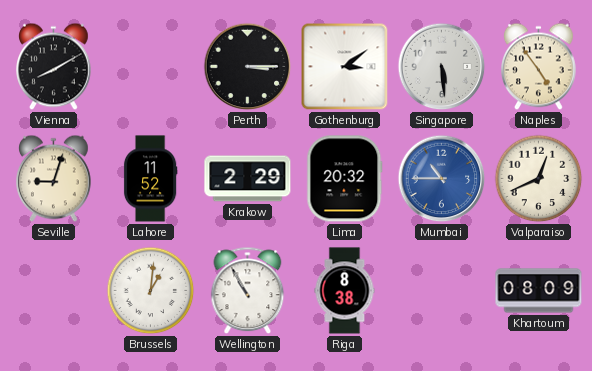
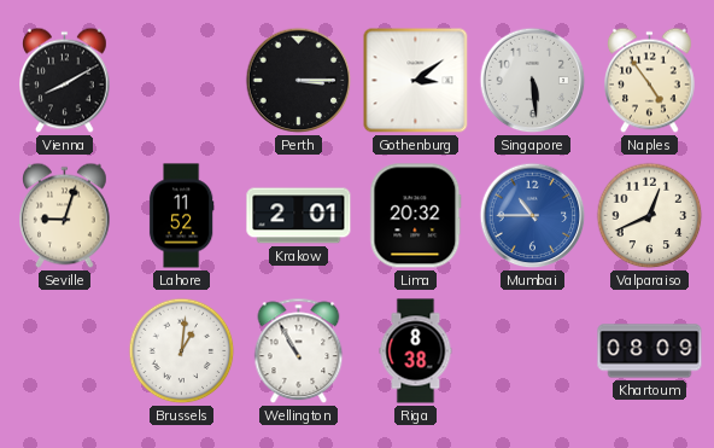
Krakow: 2:29 -> 2:01
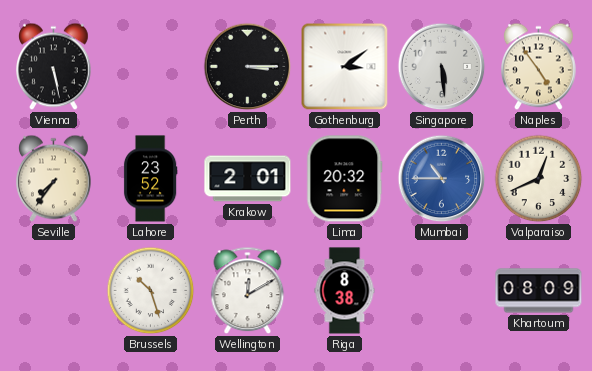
Vienna: 8:10 -> 5:28
Seville: 9:03 -> 7:36
Lahore: 11:52 -> 23:52
Brussels: 1:01 -> 10:27
Wellington: 10:55 -> 12:10
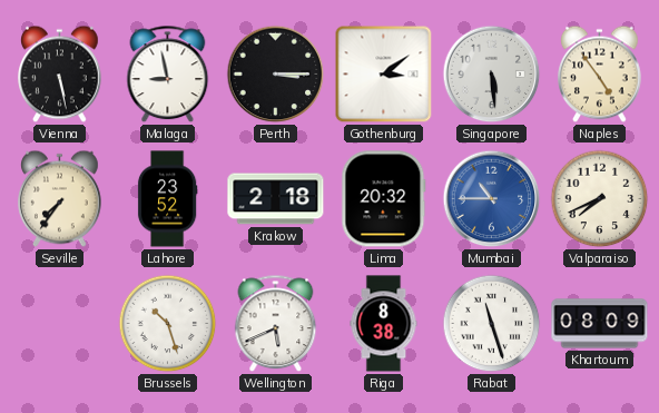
Malaga: none -> 8:58
Krakow: 2:01 -> 2:18
Valparaiso: 12:41 -> 7:41
Wellington: 12:10 -> 5:41
Rabat: none -> 11:27
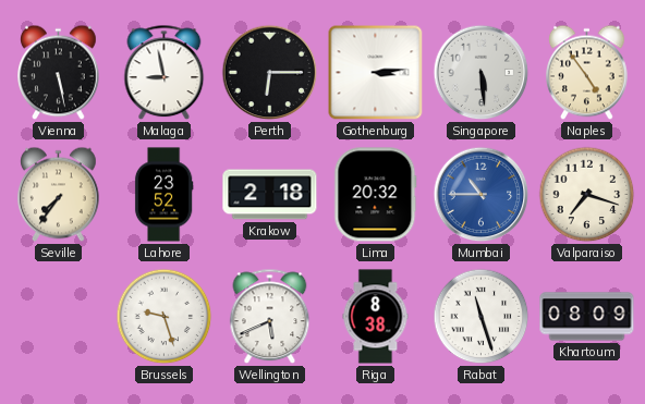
Perth: 3:15 -> 6:15
Gothenburg: 3:09 -> 3:14
Valparaiso: 7:41 -> 7:18
Brussels: 10:27 -> 9:27
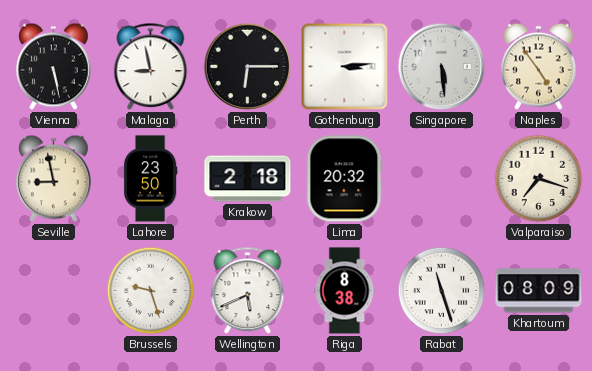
Seville: 7:36 -> 8:58
Lahore: 23:52 -> 23:50
Mumbai: 10:45 -> none
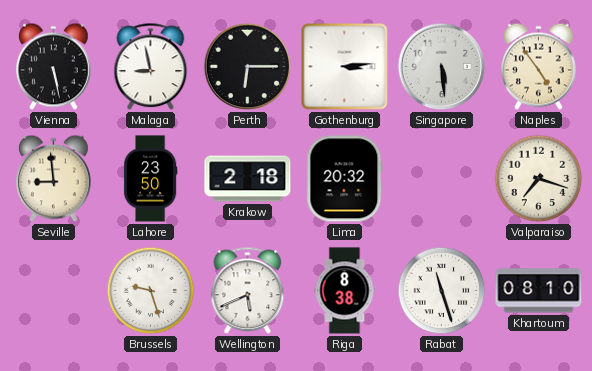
Seville: 8:58 -> 8:59
Khartoum: 08:09 -> 08:10
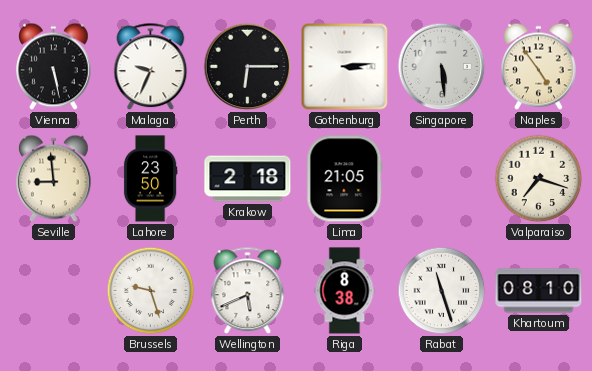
Malaga: 8:58 -> 9:34
Lima: 20:32 -> 21:05
